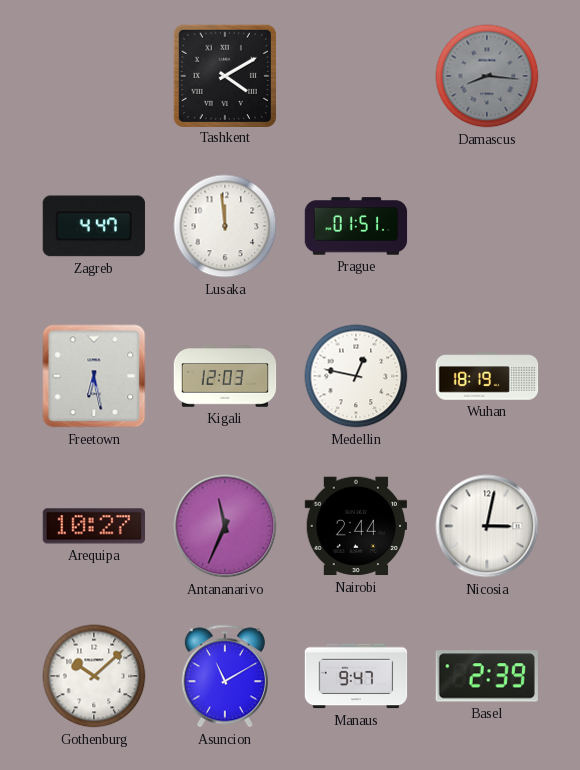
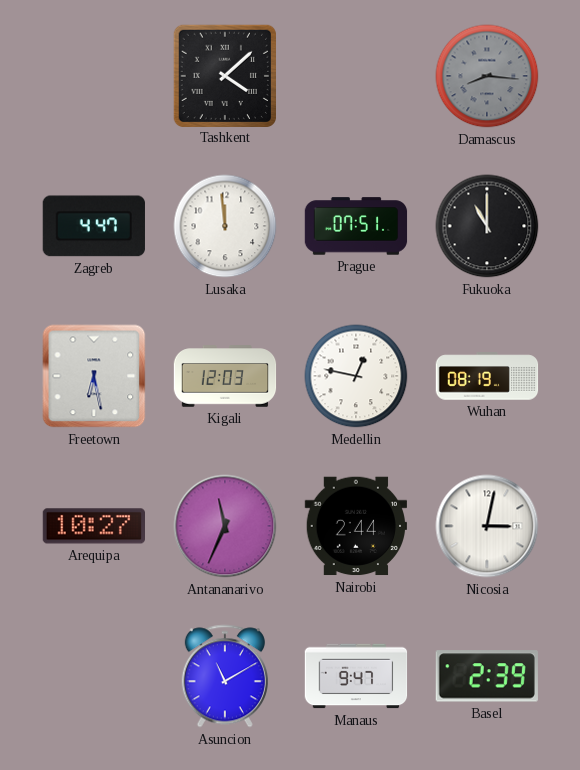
Tashkent: 4:10 -> 4:08
Prague: 01:51 -> 07:51
Fukuoka: none -> 11:00
Wuhan: 18:19 -> 08:19
Gothenburg: 10:08 -> none
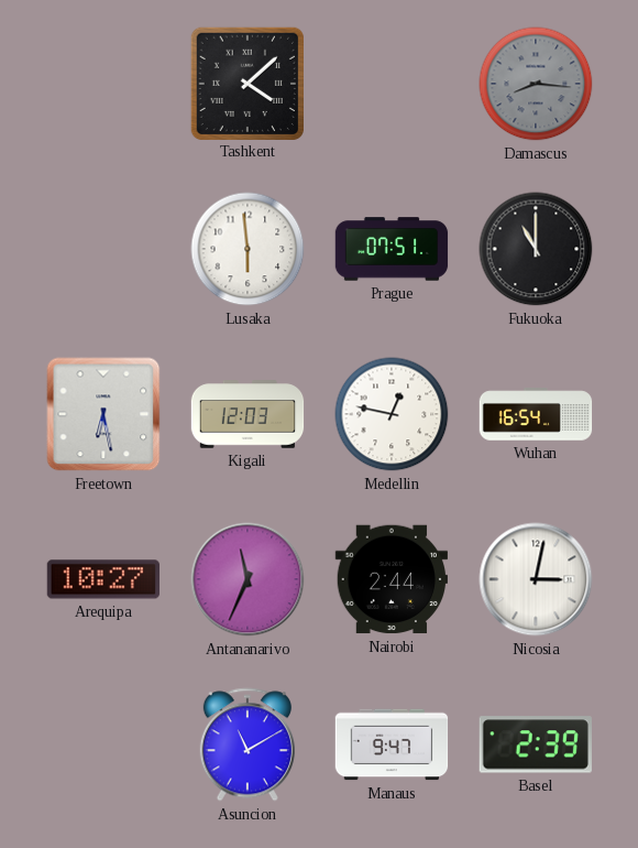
Zagreb: 4:47 -> none
Lusaka: 11:59 -> 5:59
Wuhan: 08:19 -> 16:54
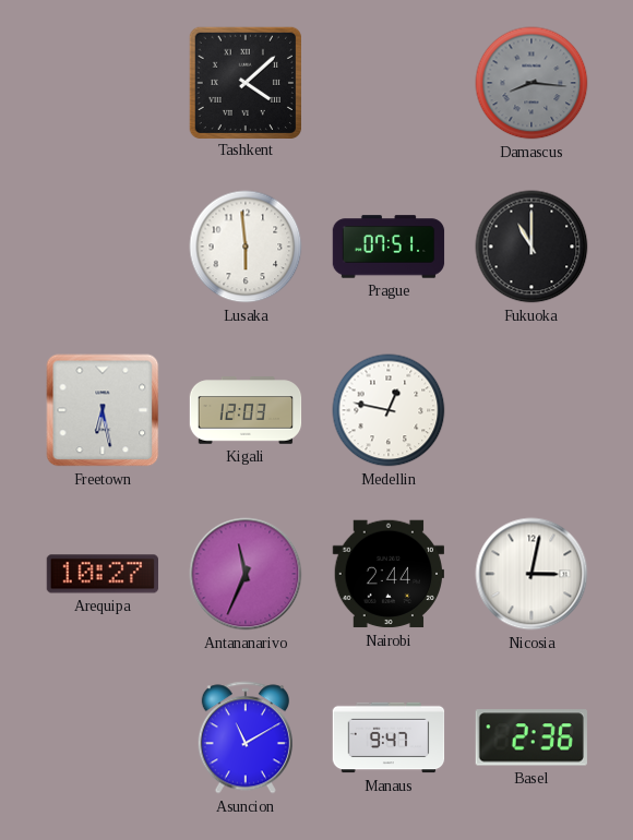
Wuhan: 16:54 -> none
Basel: 2:39 -> 2:36
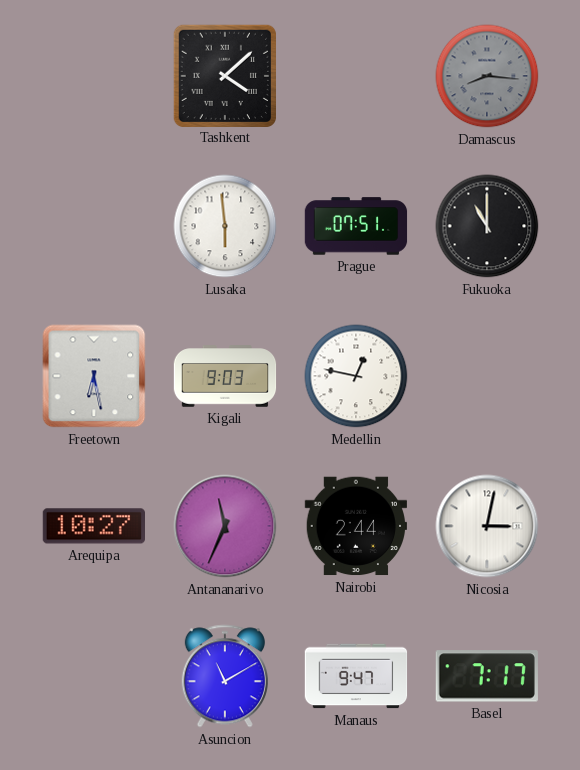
Kigali: 12:03 -> 9:03
Basel: 2:36 -> 7:17
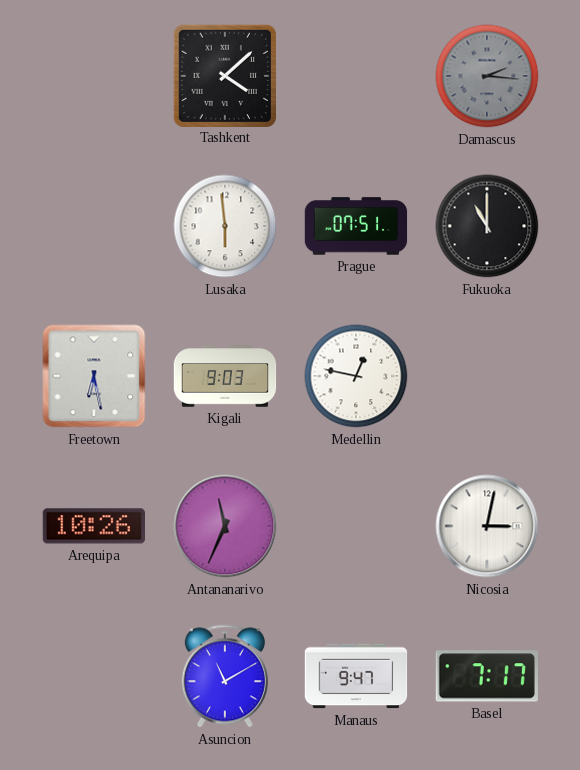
Damascus: 8:16 -> 2:16
Arequipa: 10:27 -> 10:26
Nairobi: 2:44 -> none
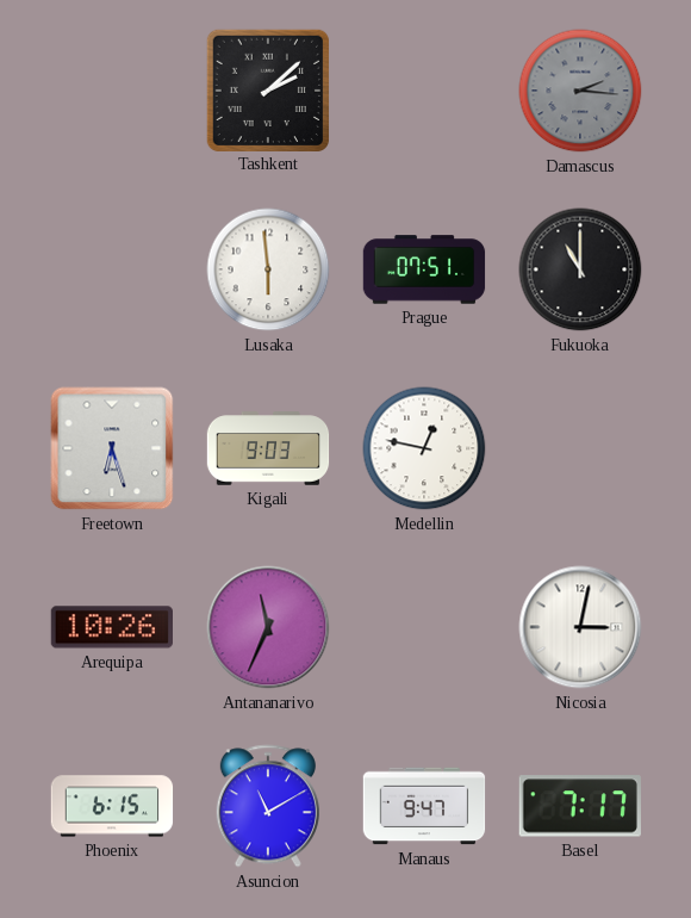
Tashkent: 4:08 -> 2:08
Freetown: 6:28 -> 6:27
Phoenix: none -> 6:15
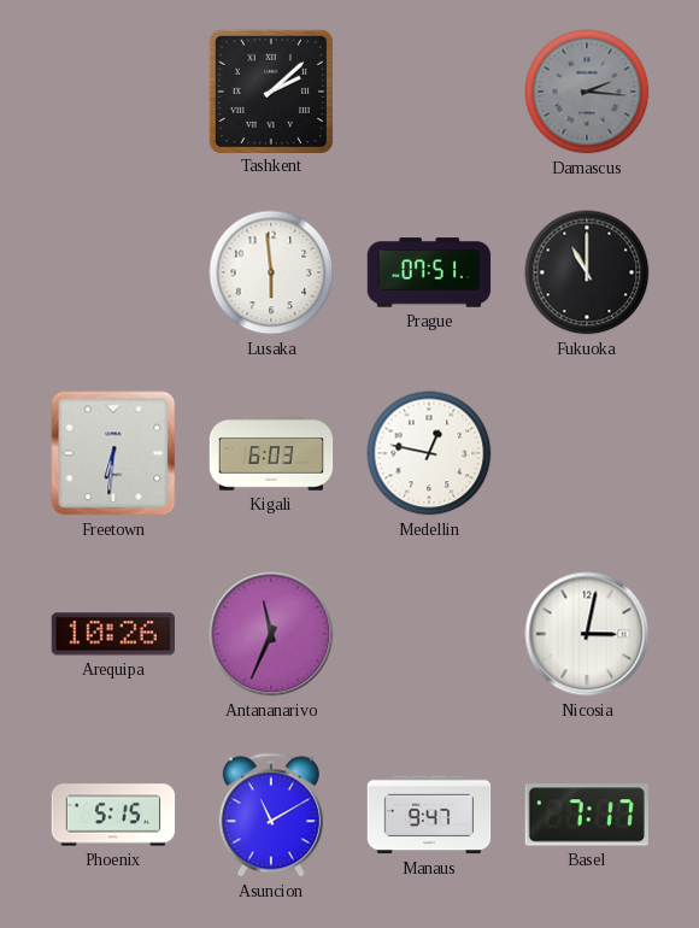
Freetown: 6:27 -> 6:31
Kigali: 9:03 -> 6:03
Phoenix: 6:15 -> 5:15
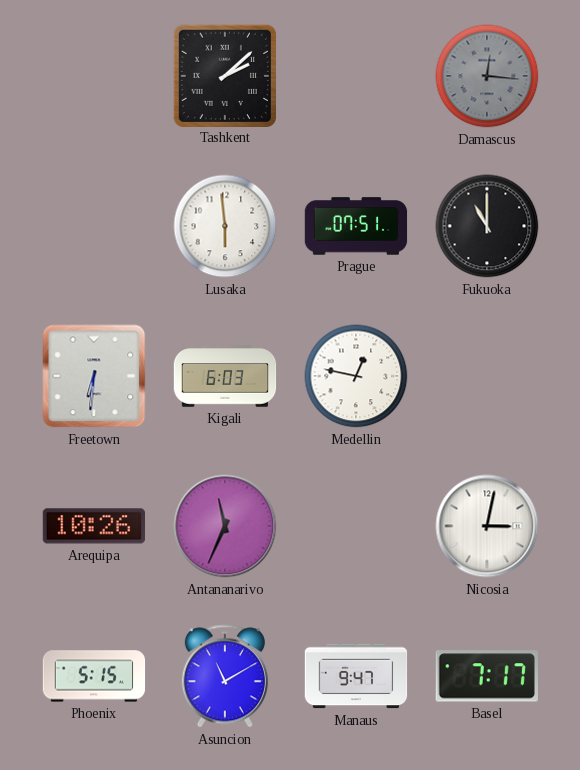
Damascus: 2:16 -> 12:16
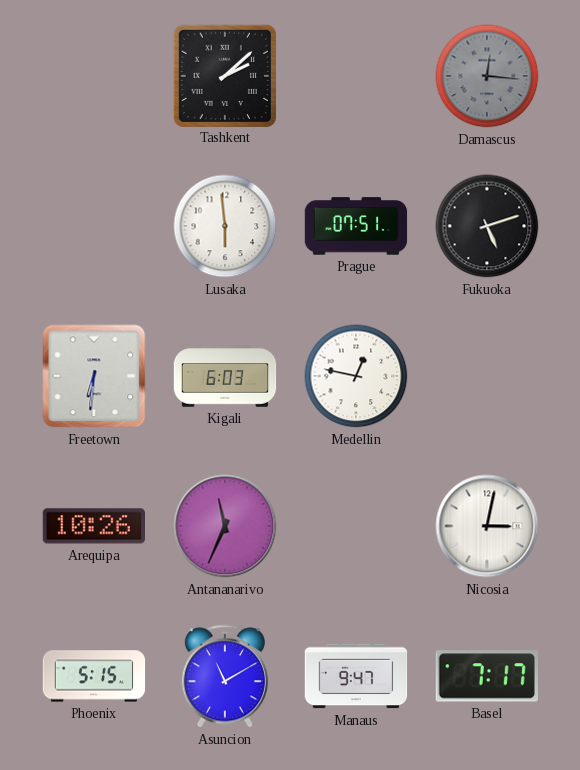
Fukuoka: 11:00 -> 5:12
